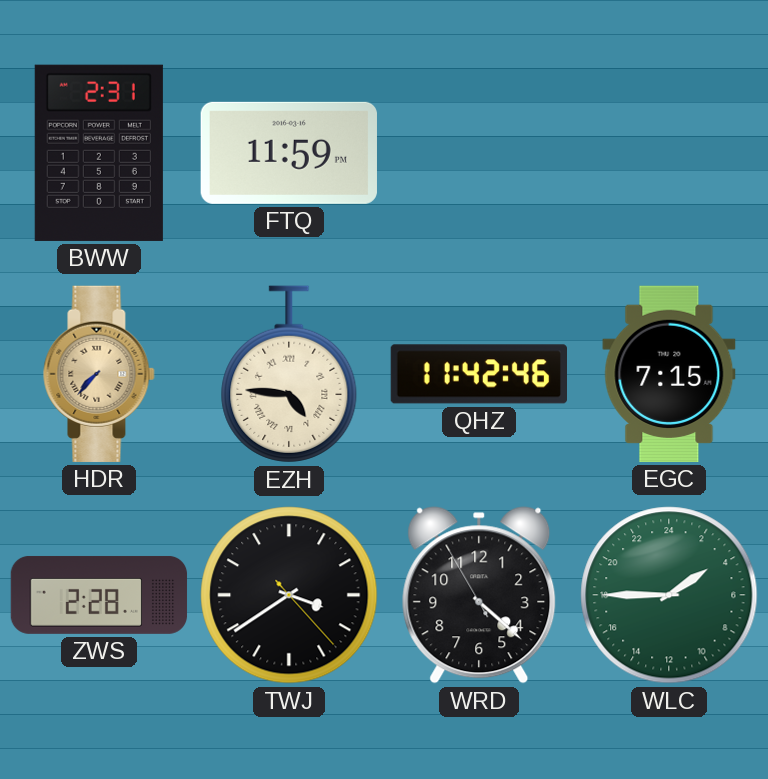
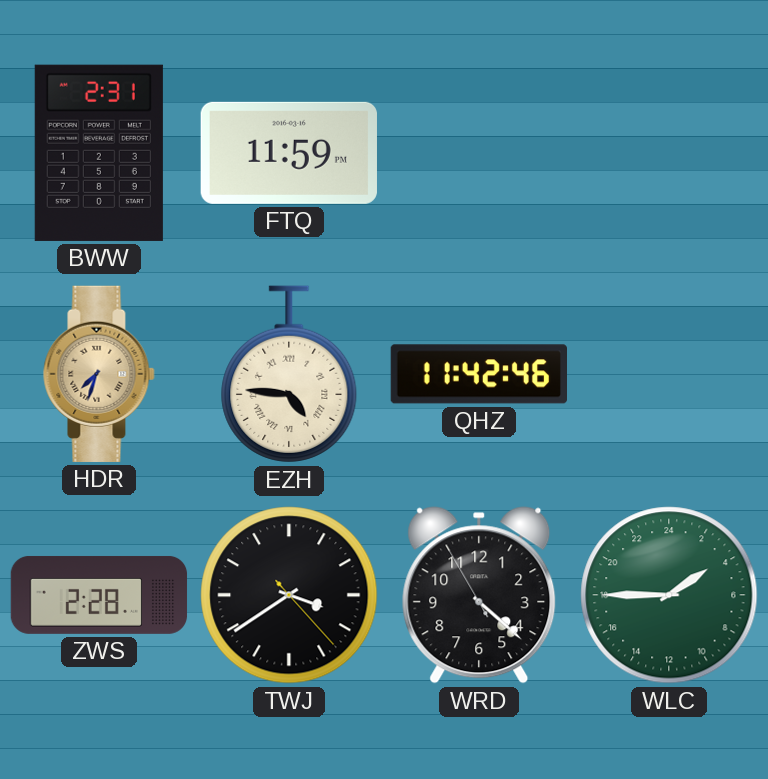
HDR: 7:37 -> 7:33
EGC: 7:15 -> none
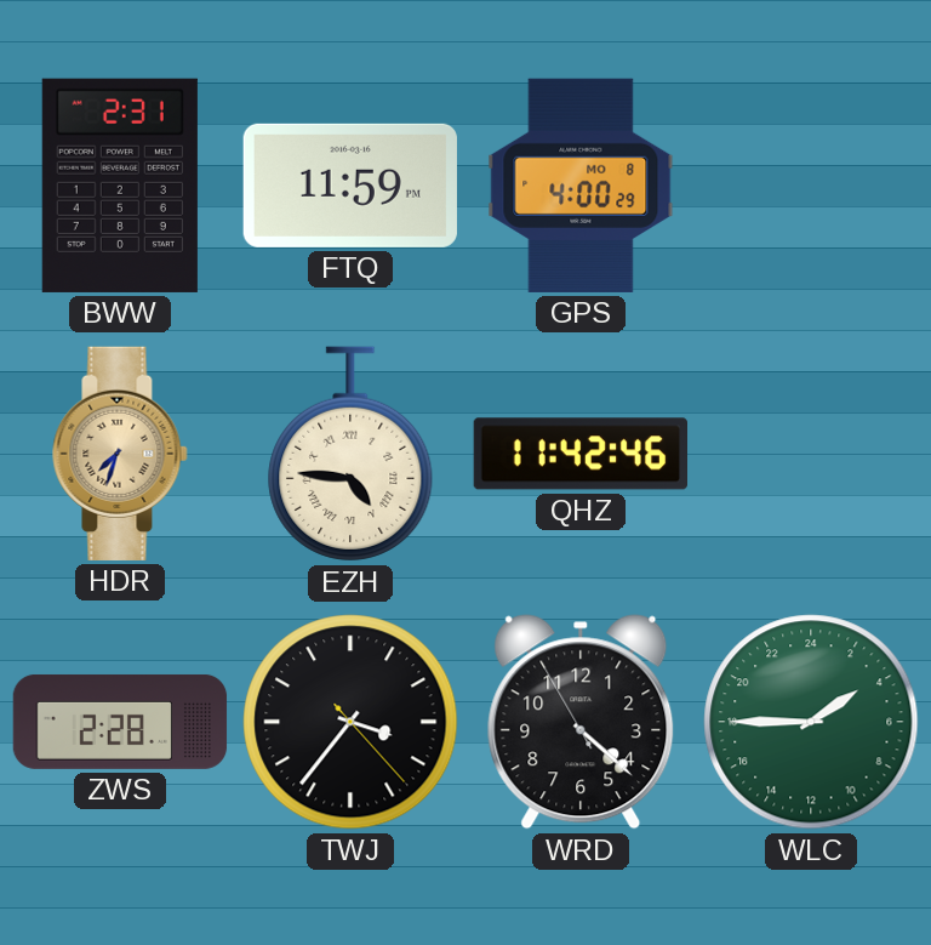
GPS: none -> 4:00
TWJ: 3:39 -> 3:36
